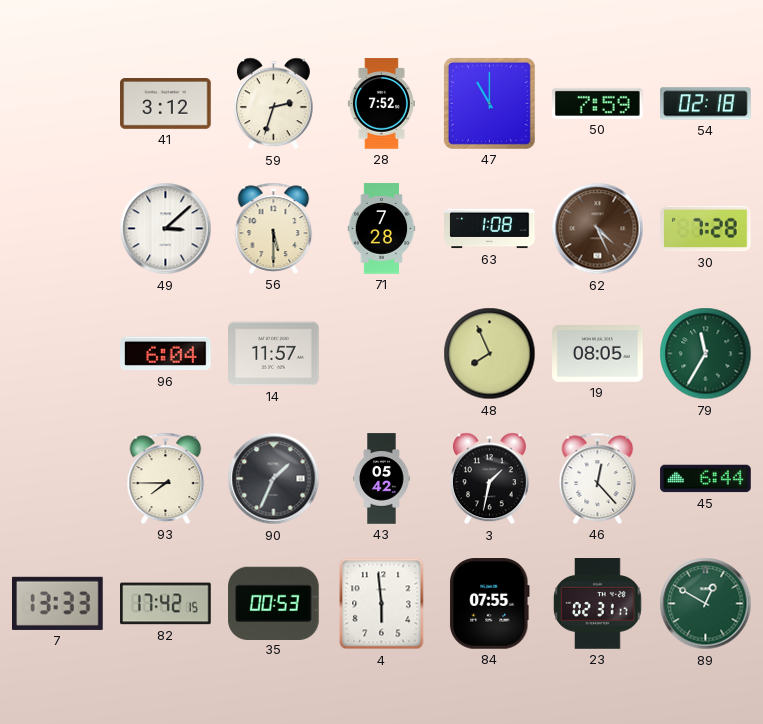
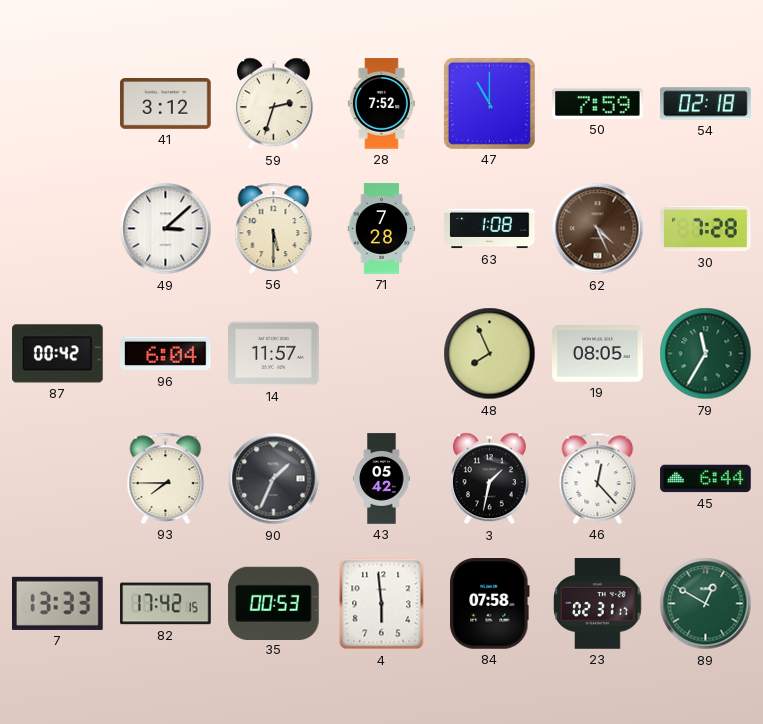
87: none -> 00:42
84: 07:55 -> 07:58
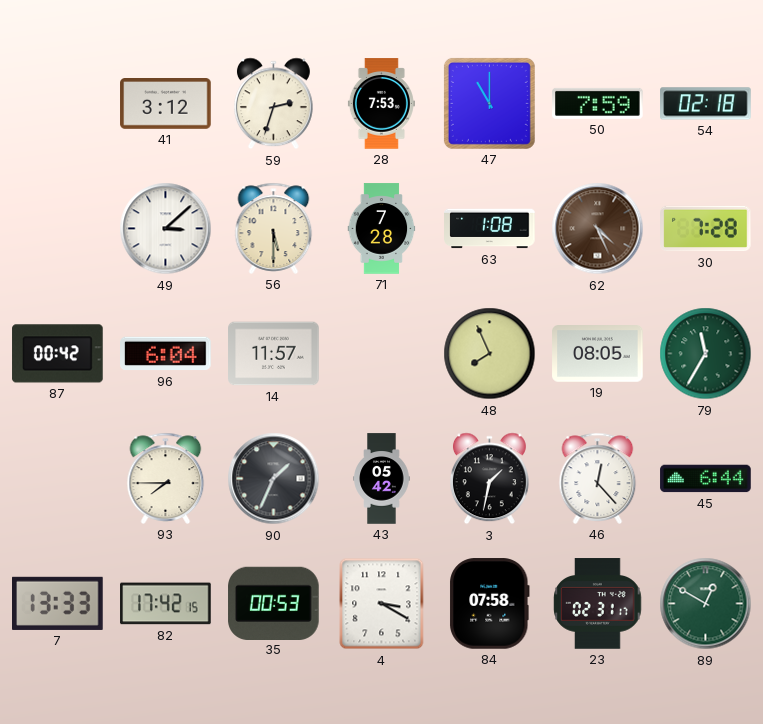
28: 7:52 -> 7:53
4: 5:59 -> 3:20
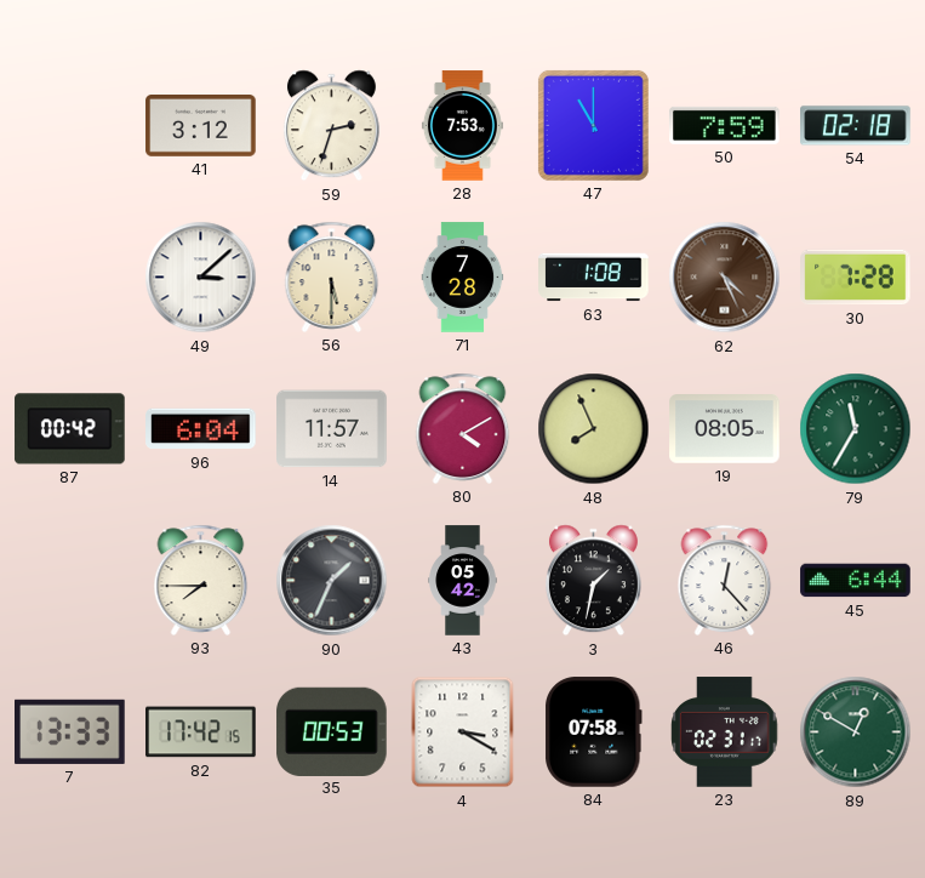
80: none -> 4:10
